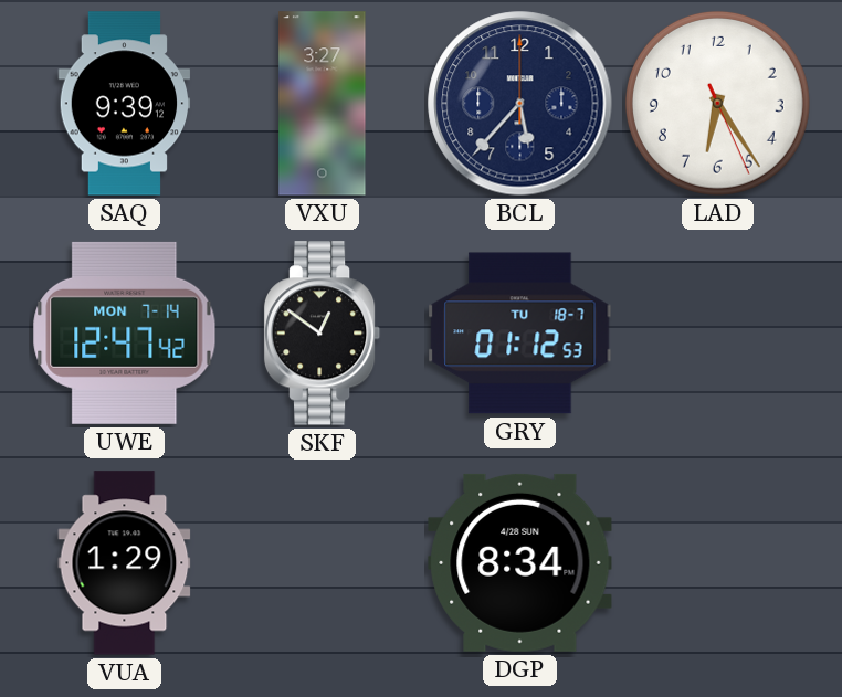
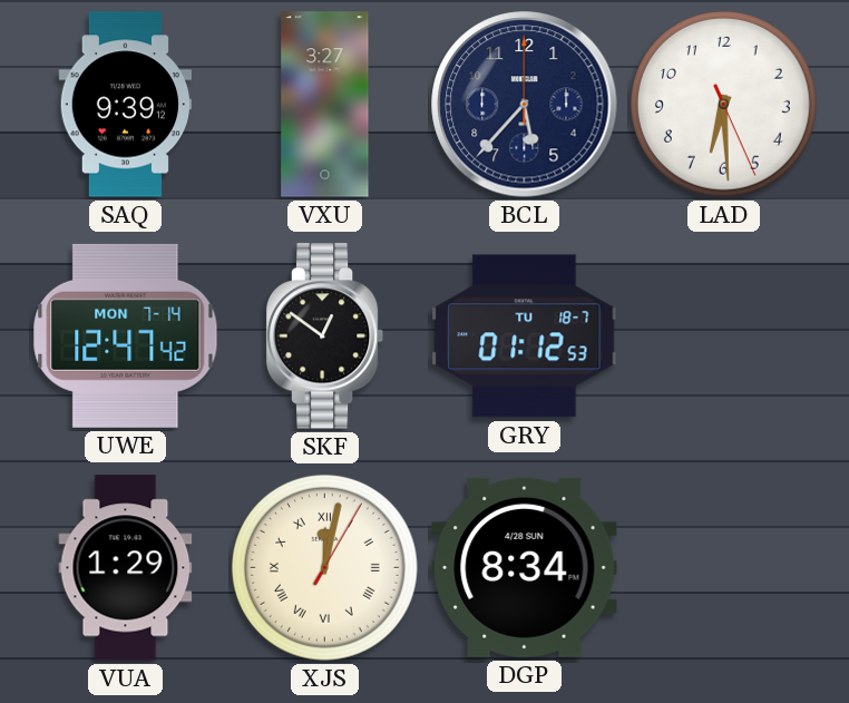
LAD: 6:24 -> 6:29
XJS: none -> 12:02
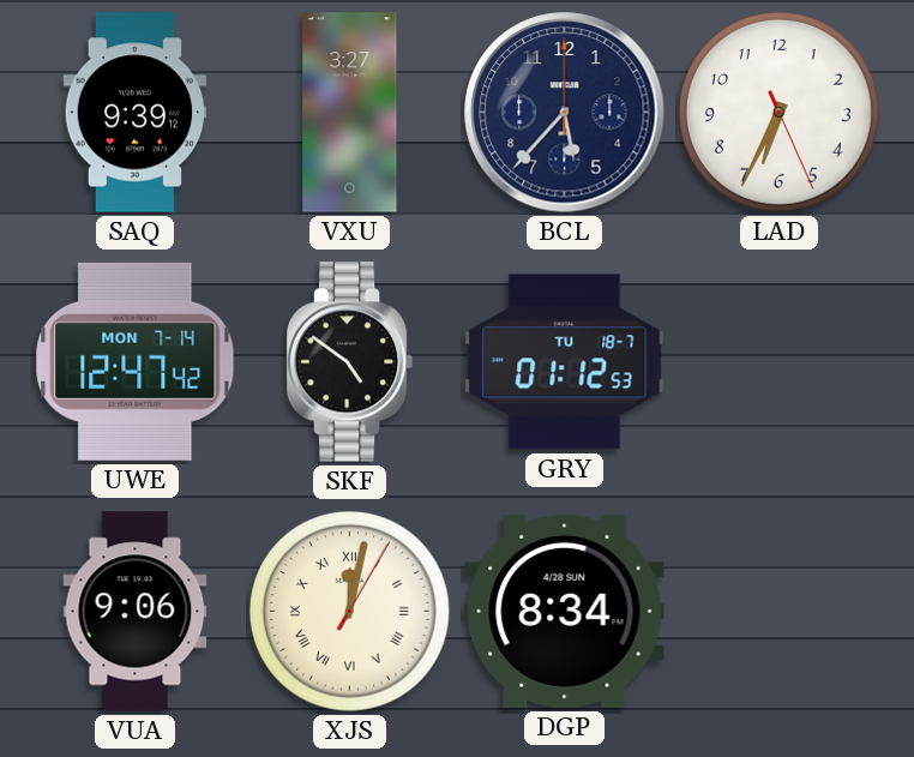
LAD: 6:29 -> 6:34
SKF: 12:51 -> 4:51
VUA: 1:29 -> 9:06
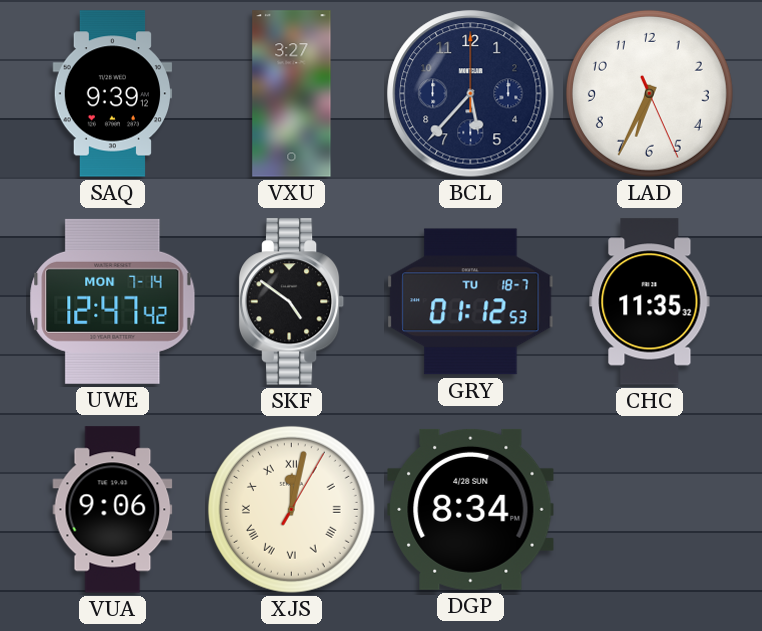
CHC: none -> 11:35
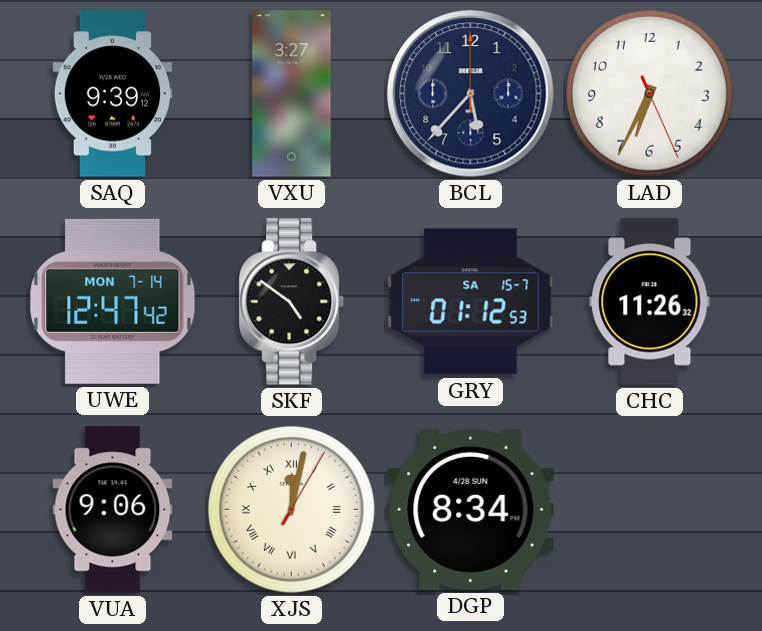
GRY date: TU 18-7 -> SA 15-7
CHC: 11:35 -> 11:26
